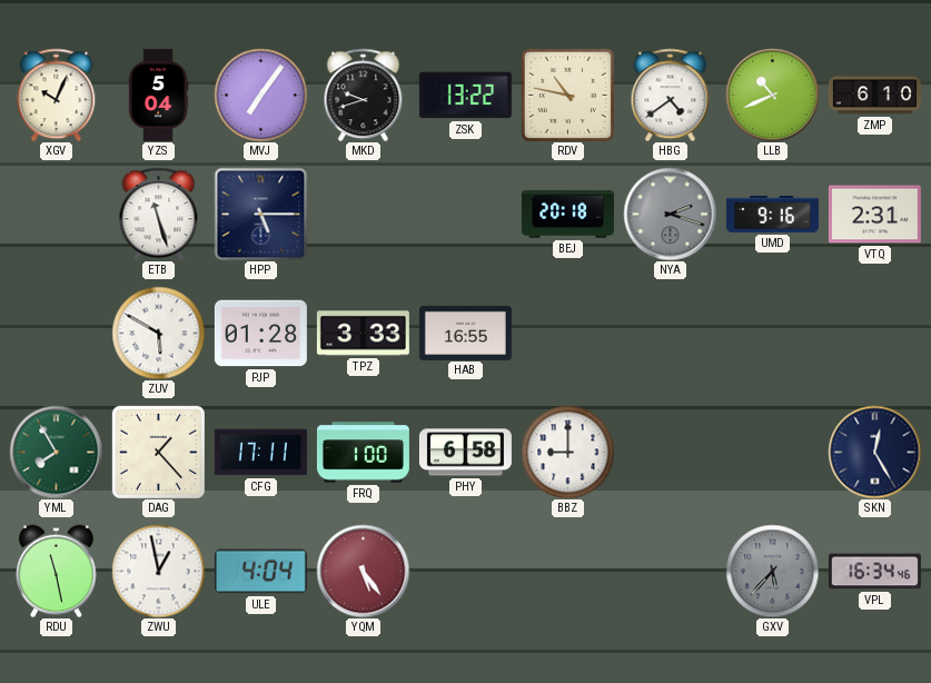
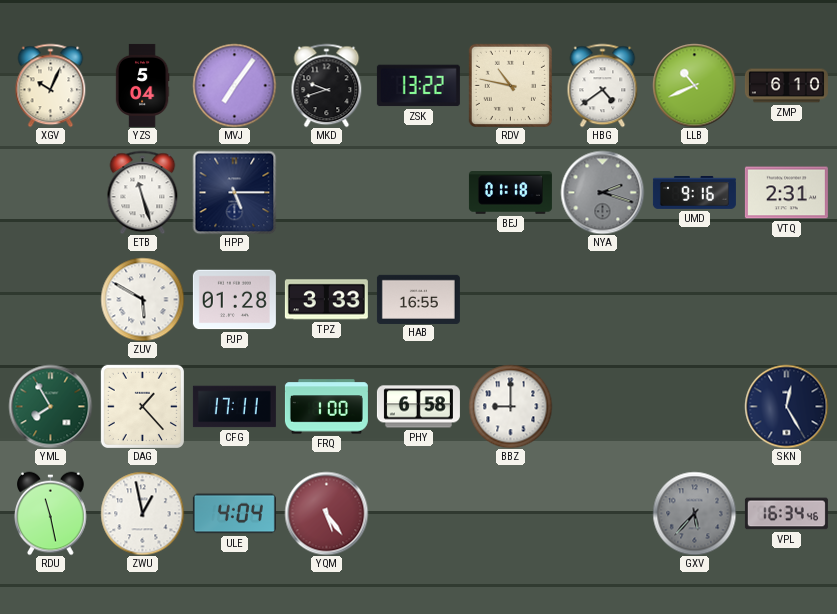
BEJ: 20:18 -> 01:18
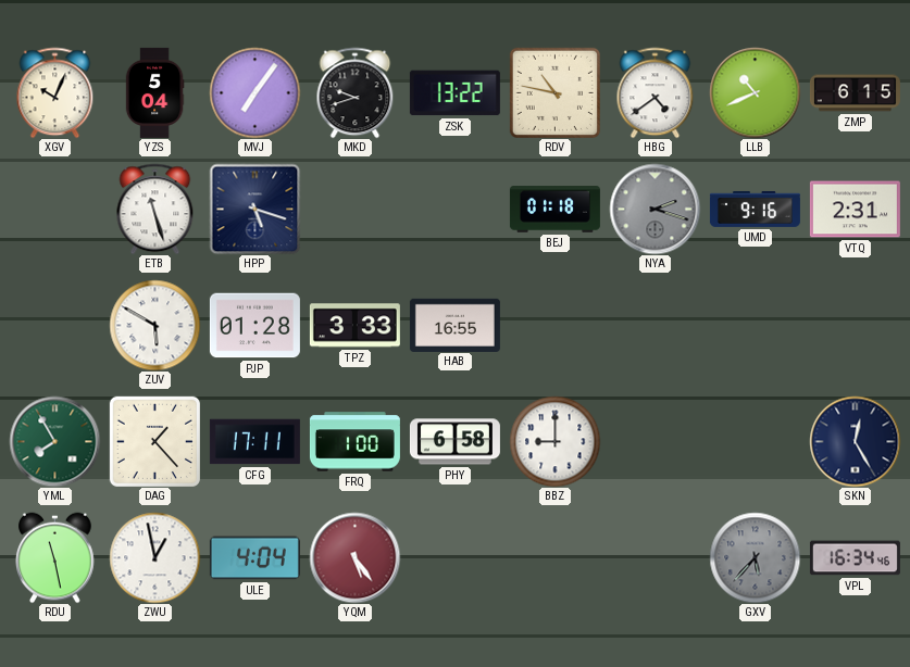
ZMP: 6:10 -> 6:15
HPP: 5:15 -> 5:18
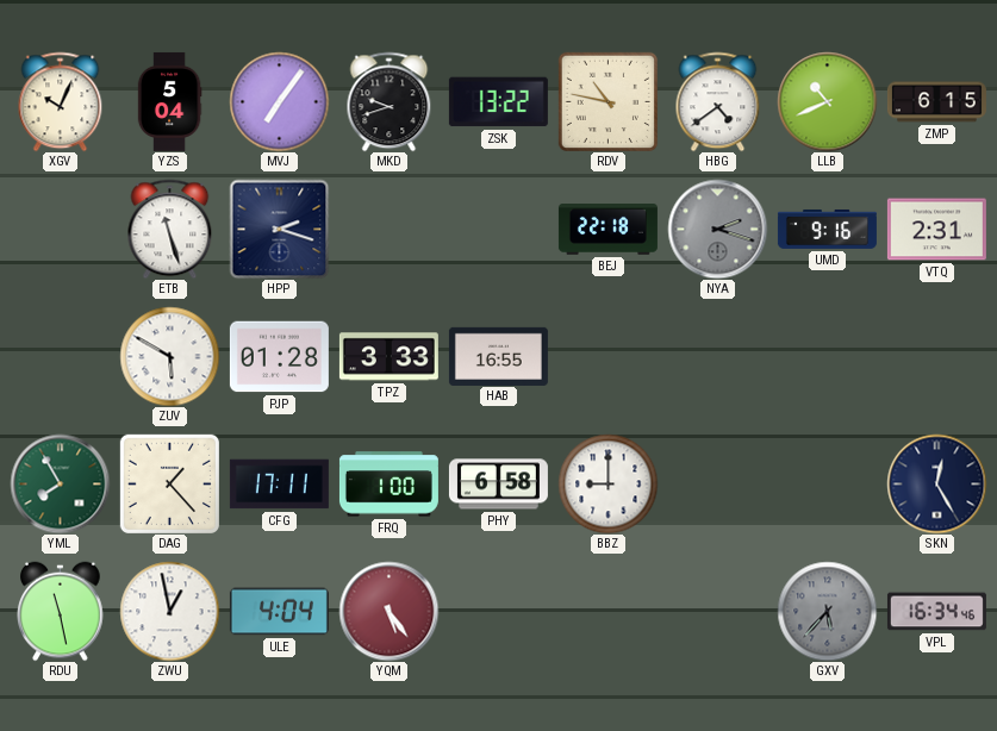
HPP: 5:18 -> 2:18
BEJ: 01:18 -> 22:18
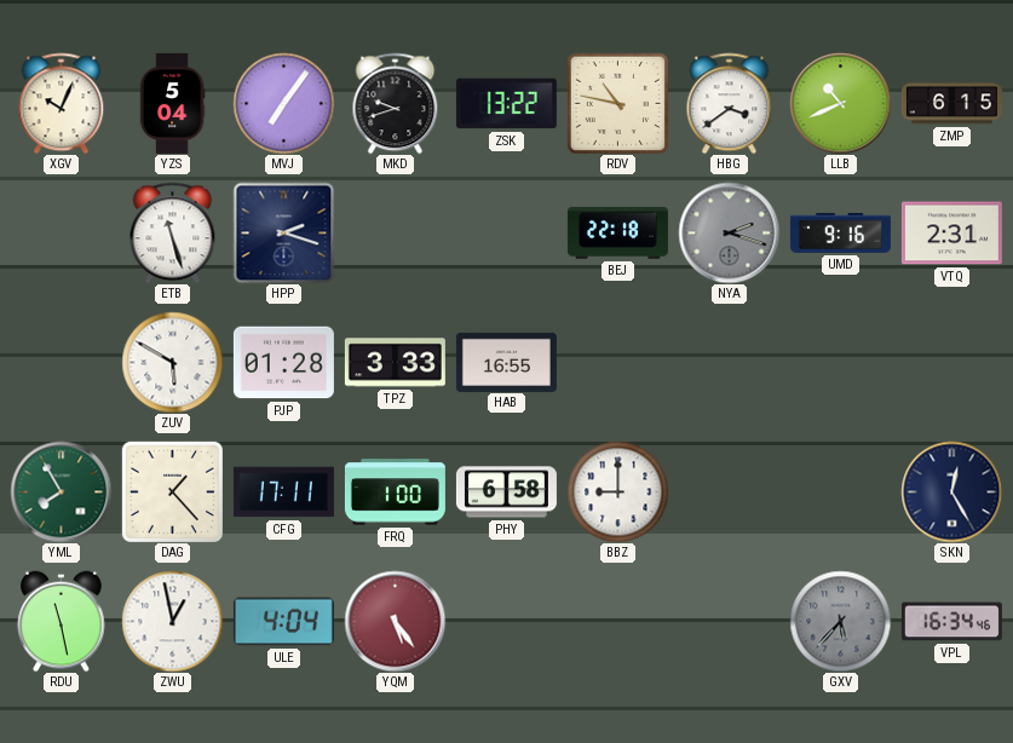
HBG: 4:39 -> 3:39
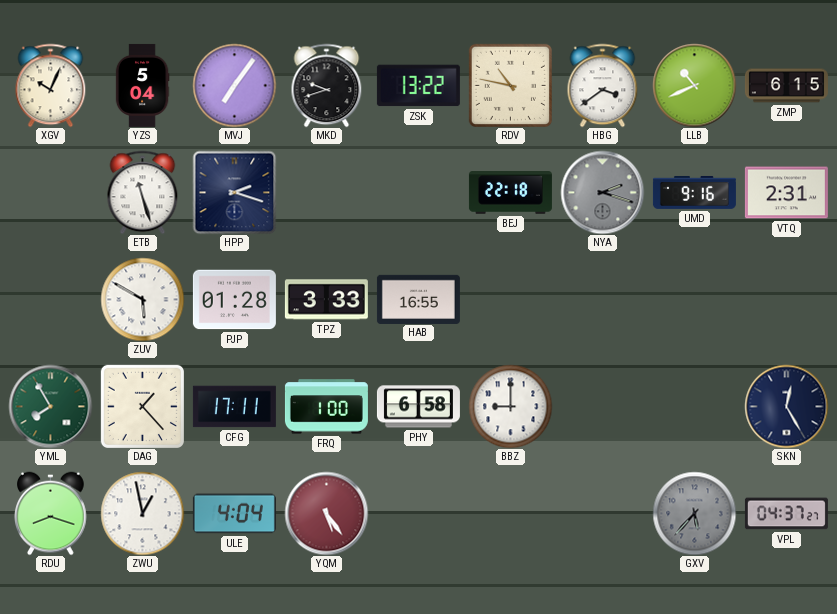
RDU: 11:28 -> 8:18
VPL: 16:34 -> 04:37
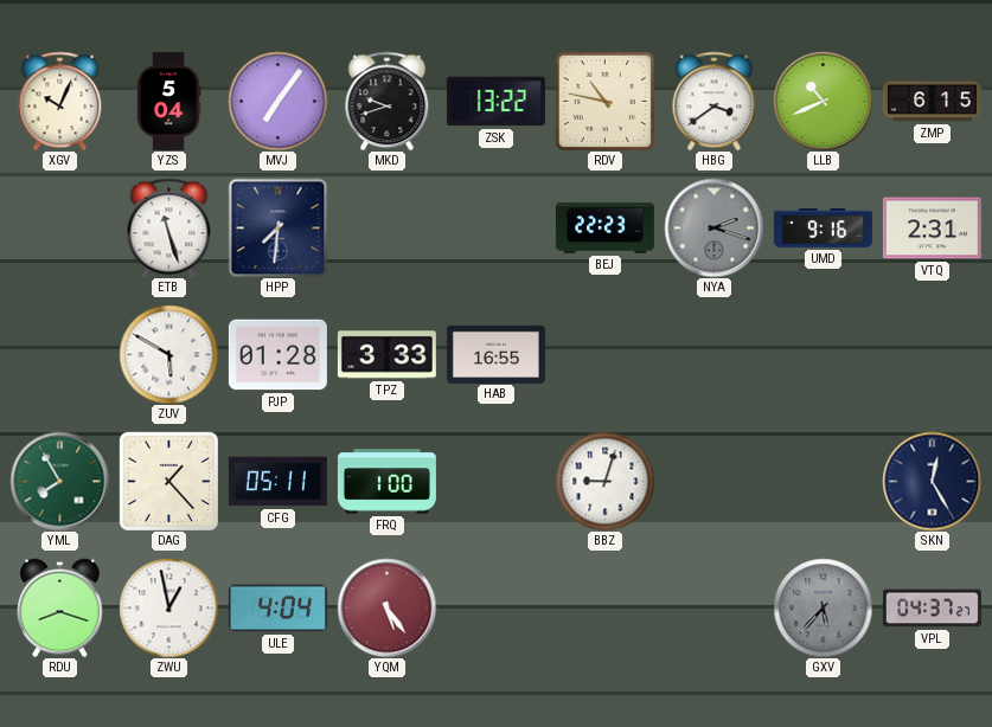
HPP: 2:18 -> 7:31
BEJ: 22:18 -> 22:23
CFG: 17:11 -> 05:11
PHY: 6:58 -> none
BBZ: 9:00 -> 9:03
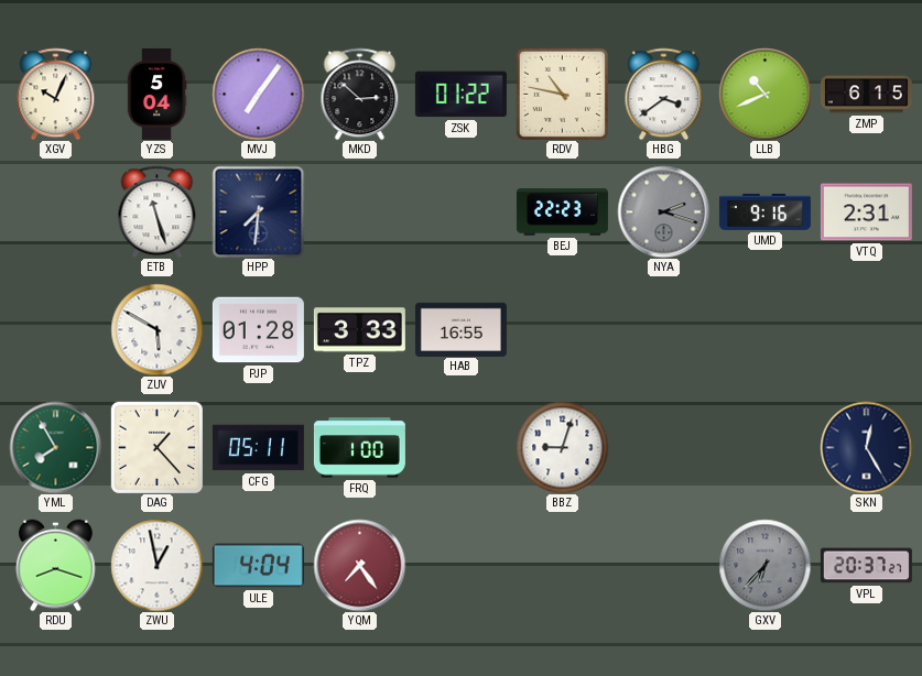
MKD: 9:42 -> 2:52
ZSK: 13:22 -> 01:22
YQM: 5:24 -> 7:24
GXV: 5:37 -> 6:37
VPL: 04:37 -> 20:37
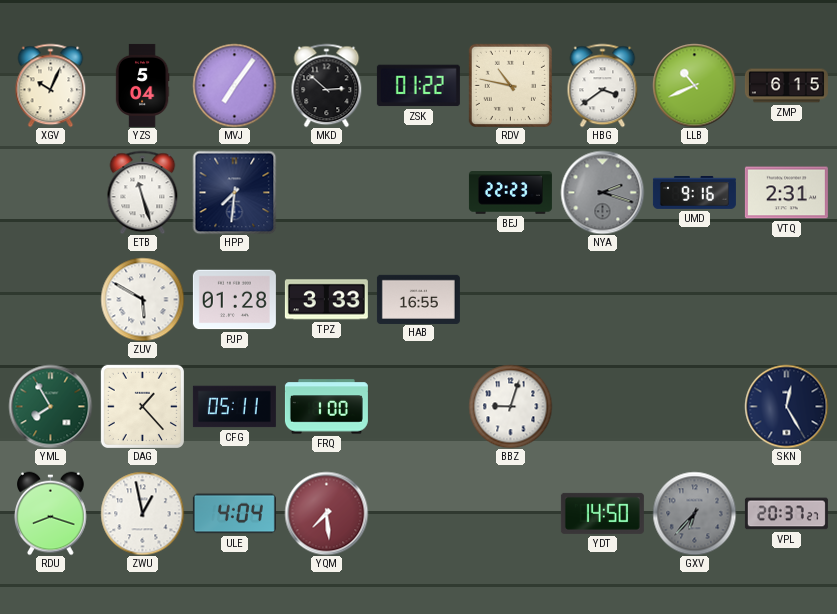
YQM: 7:24 -> 7:29
YDT: none -> 14:50
